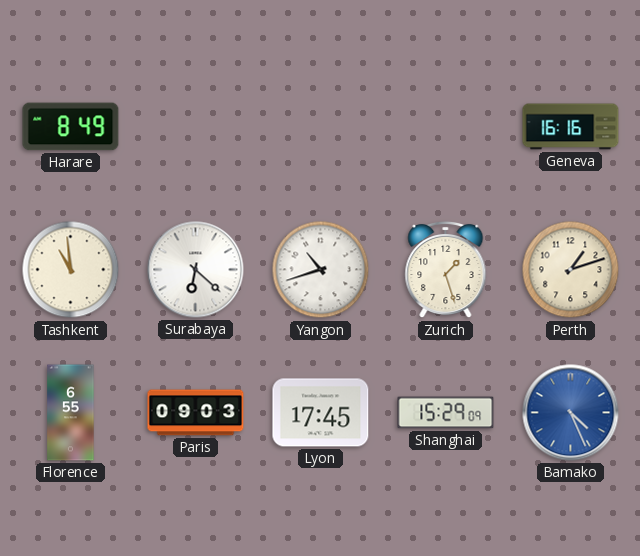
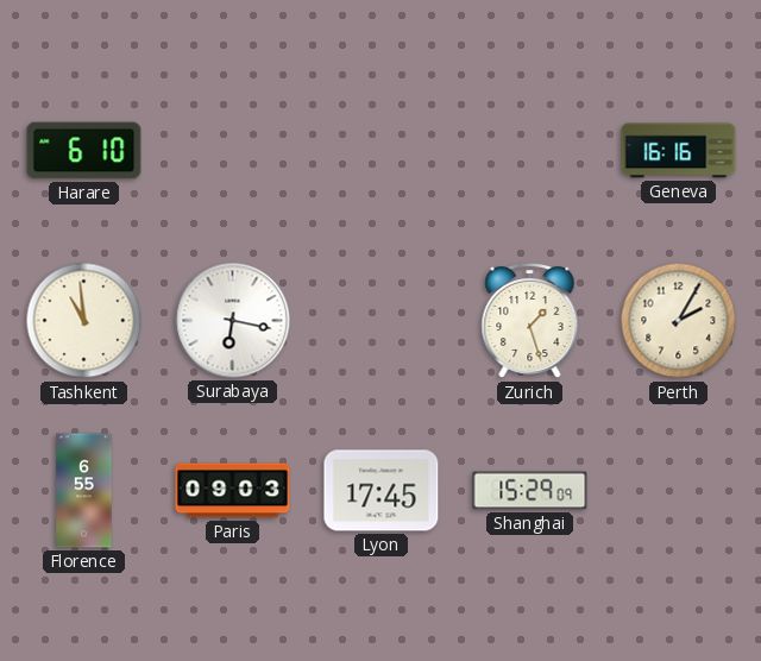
Harare: 8:49 -> 6:10
Surabaya: 6:22 -> 6:17
Yangon: 10:42 -> none
Perth: 1:12 -> 2:05
Bamako: 4:26 -> none
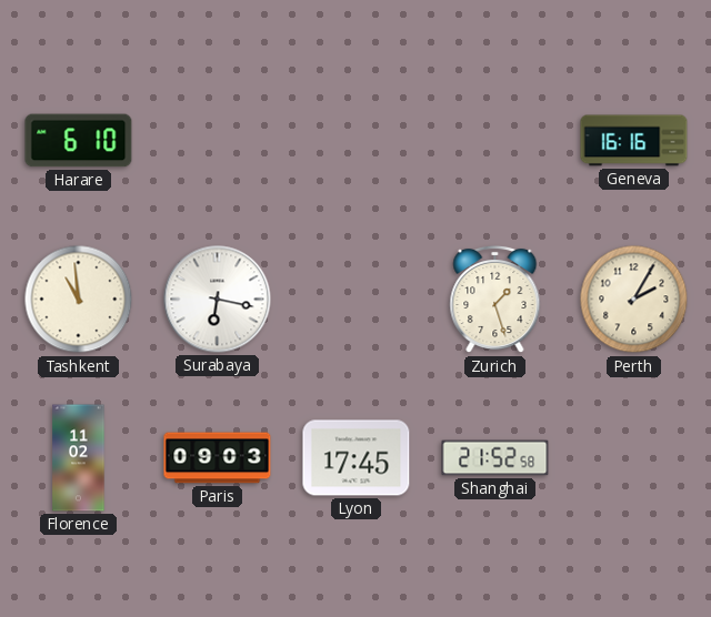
Florence: 6:55 -> 11:02
Shanghai: 15:29 -> 21:52
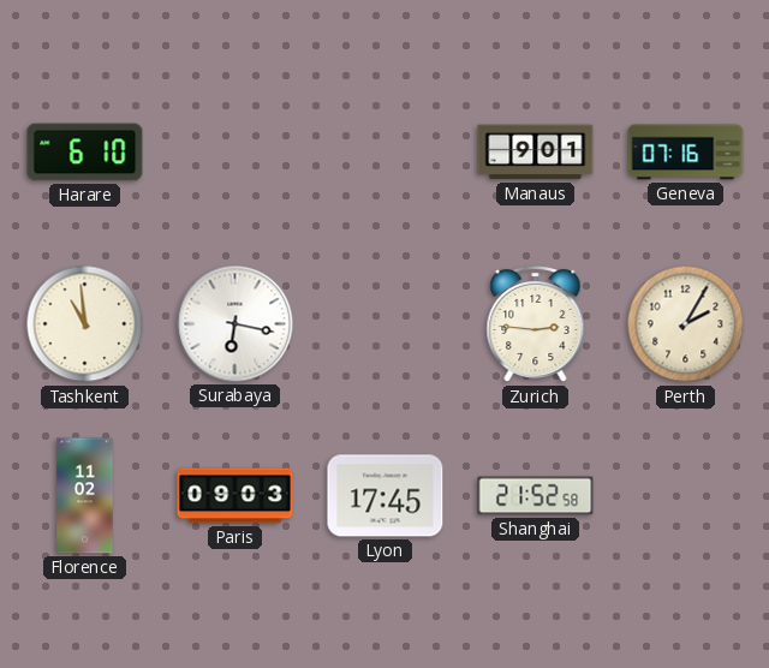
Manaus: none -> 9:01
Geneva: 16:16 -> 07:16
Zurich: 1:27 -> 2:46
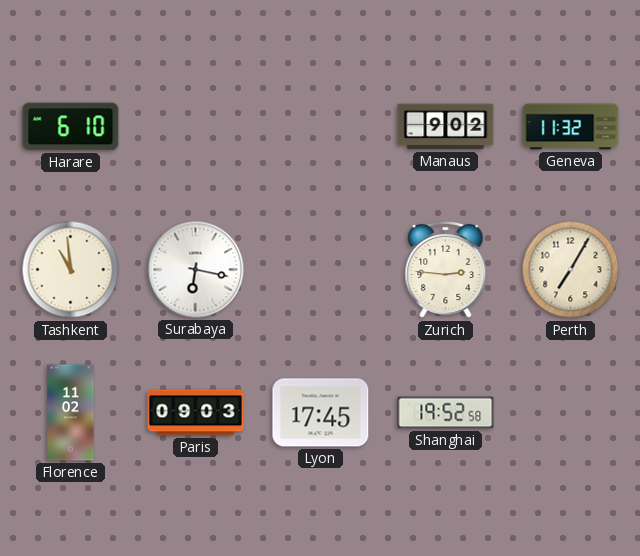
Manaus: 9:01 -> 9:02
Geneva: 07:16 -> 11:32
Perth: 2:05 -> 7:05
Shanghai: 21:52 -> 19:52
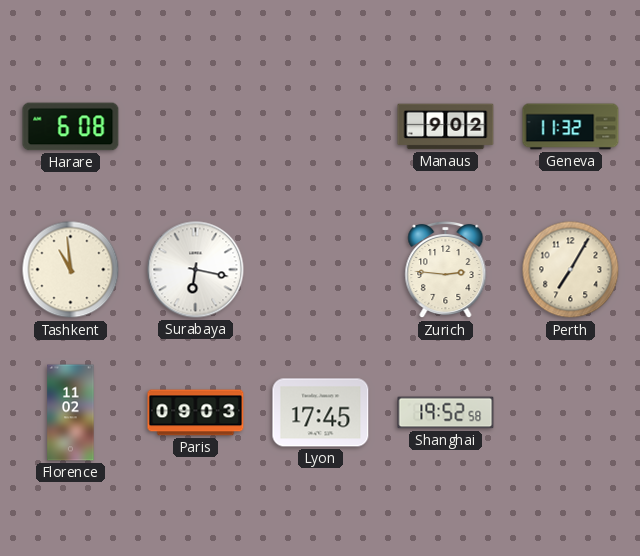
Harare: 6:10 -> 6:08
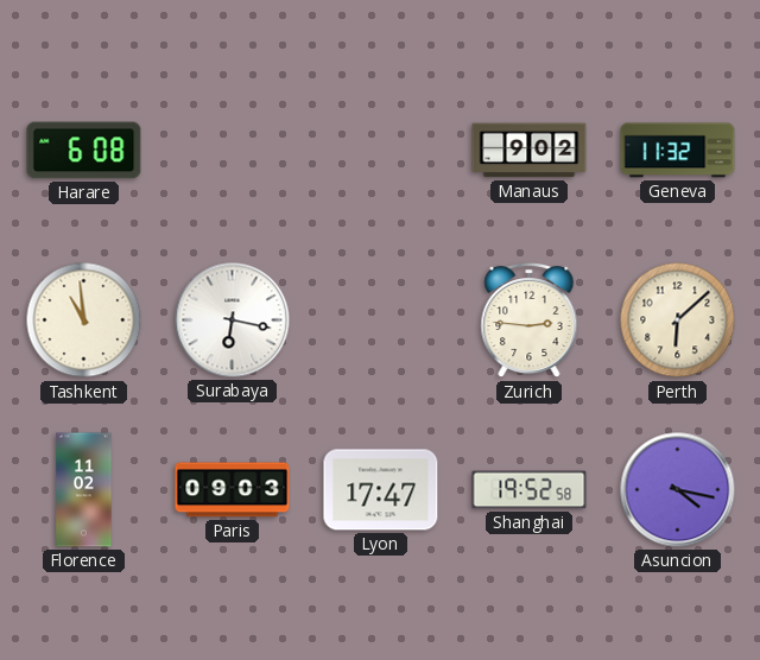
Perth: 7:05 -> 6:08
Lyon: 17:45 -> 17:47
Asuncion: none -> 4:17
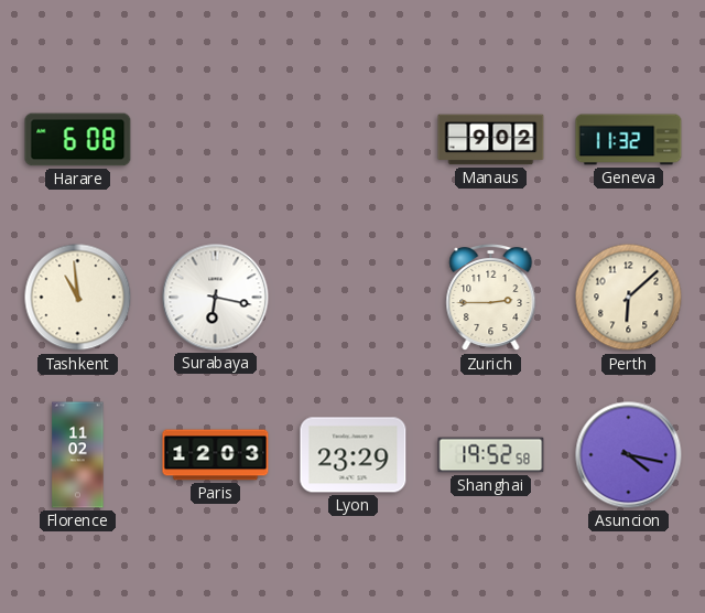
Zurich: 2:46 -> 2:45
Paris: 09:03 -> 12:03
Lyon: 17:47 -> 23:29
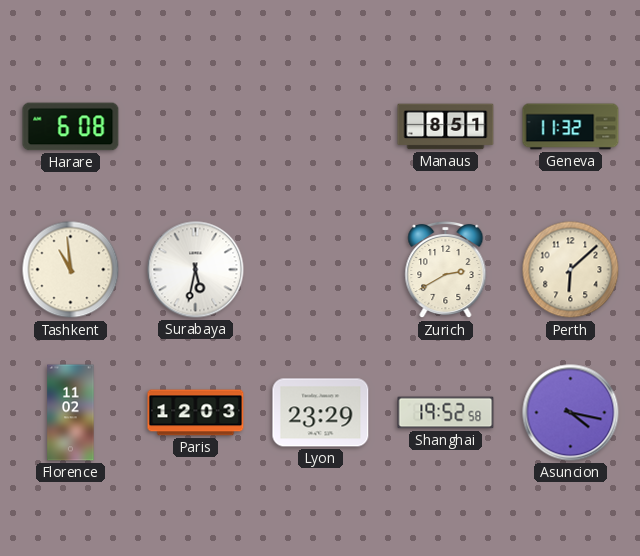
Manaus: 9:02 -> 8:51
Surabaya: 6:17 -> 5:32
Zurich: 2:45 -> 2:40
